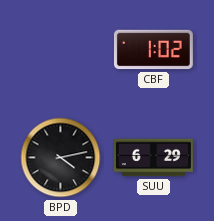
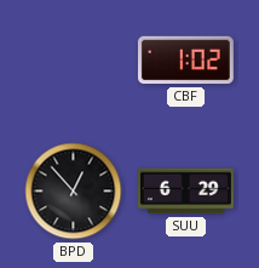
BPD: 4:13 -> 12:53
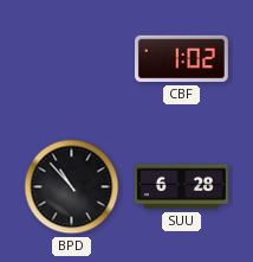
BPD: 12:53 -> 10:53
SUU: 6:29 -> 6:28
